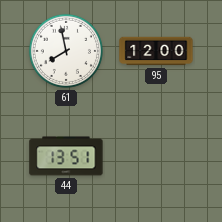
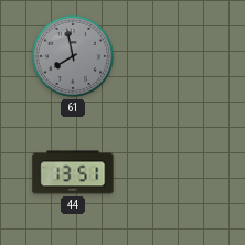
61 dial: white -> grey
95: 12:00 -> none
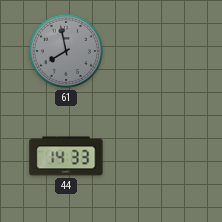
44: 13:51 -> 14:33
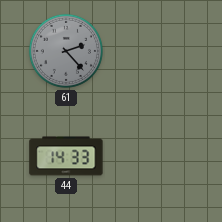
61: 7:58 -> 2:23
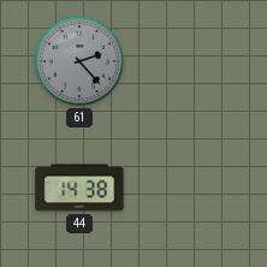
44: 14:33 -> 14:38
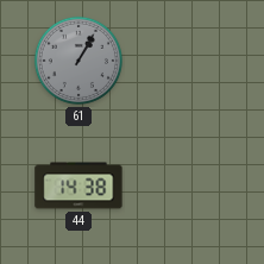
61: 2:23 -> 1:05
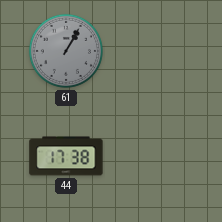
44: 14:38 -> 17:38
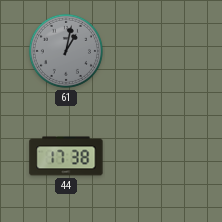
61: 1:05 -> 1:02
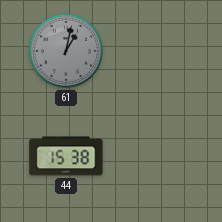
44: 17:38 -> 15:38
